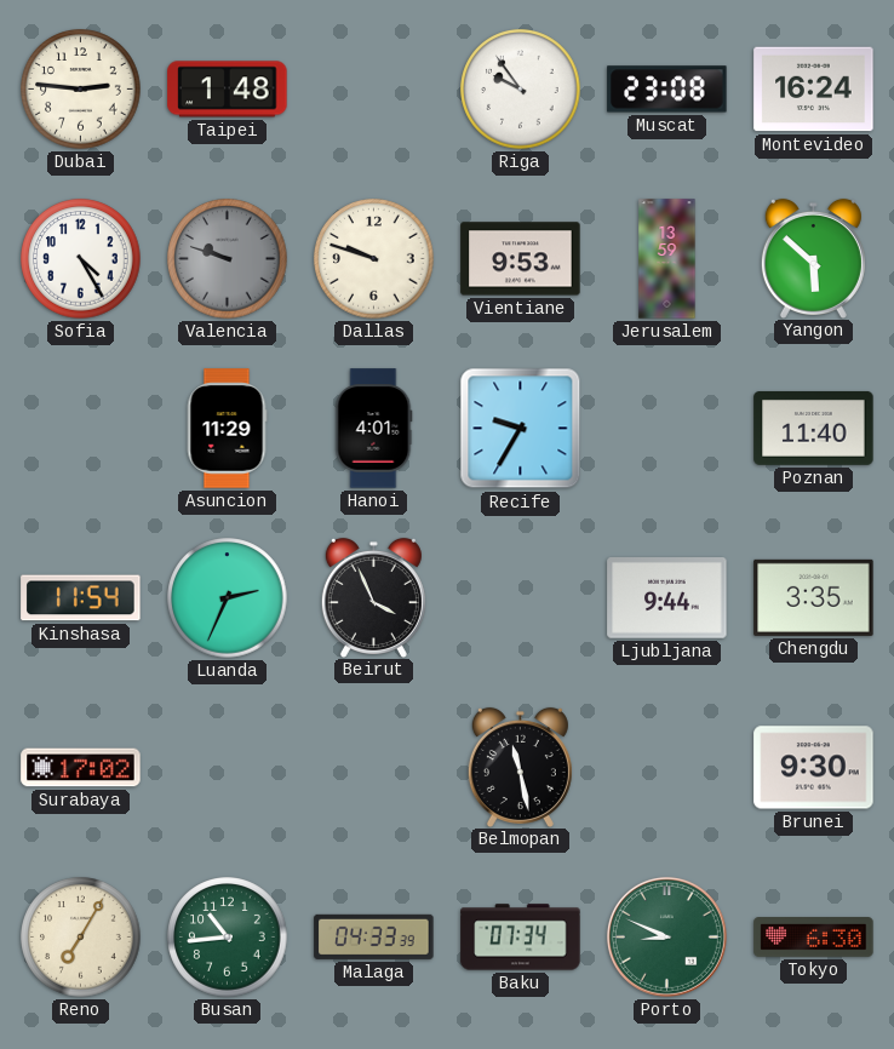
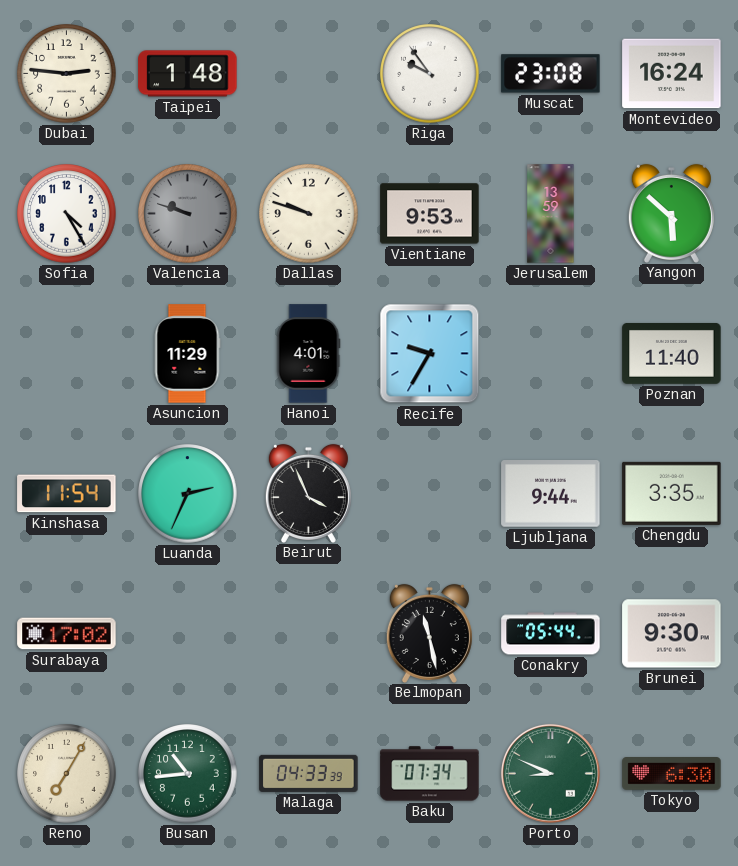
Conakry: none -> 05:44
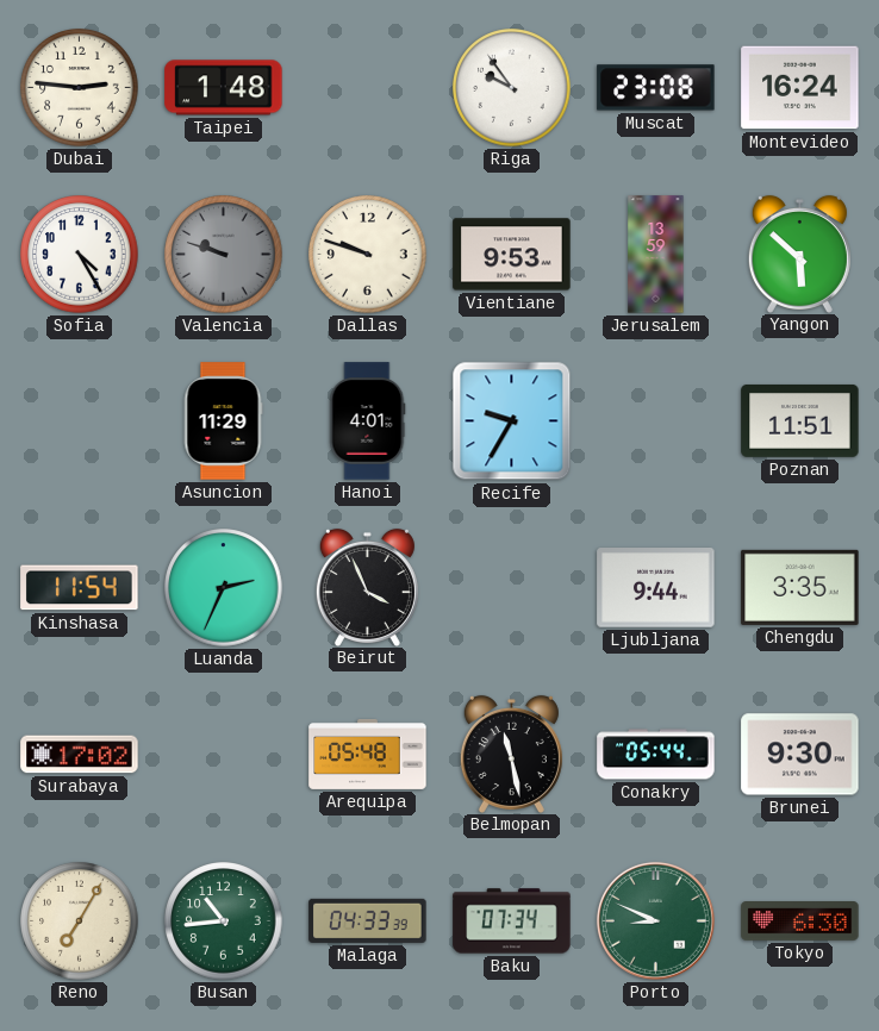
Poznan: 11:40 -> 11:51
Arequipa: none -> 05:48
